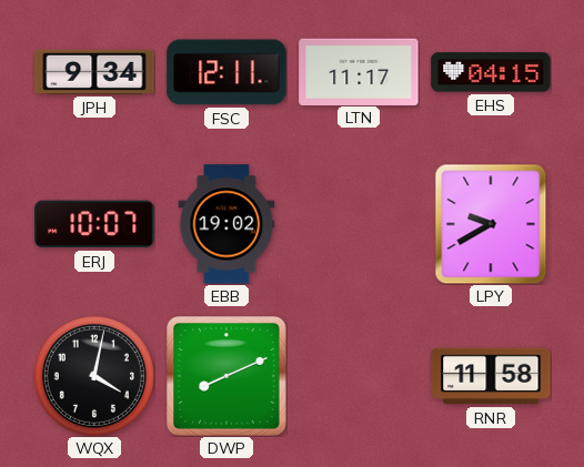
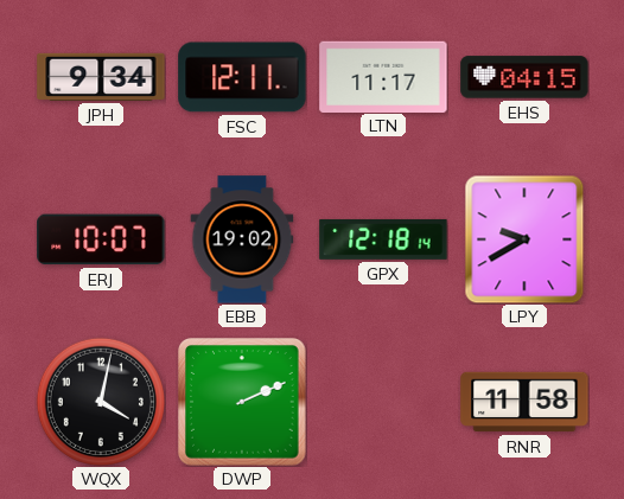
GPX: none -> 12:18
DWP: 8:11 -> 2:11
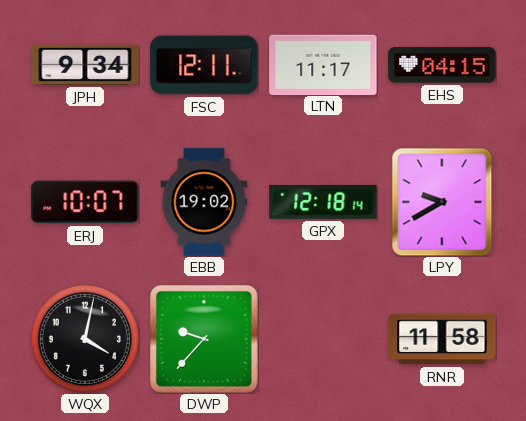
DWP: 2:11 -> 9:37
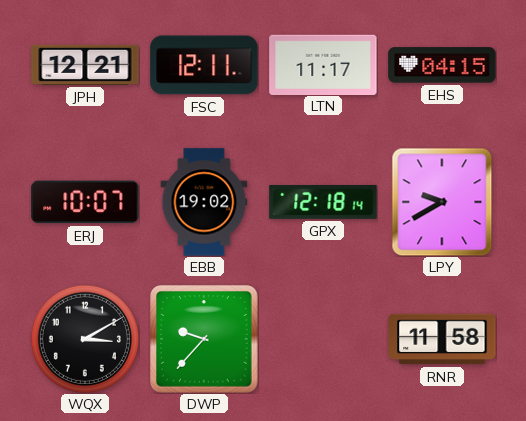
JPH: 9:34 -> 12:21
WQX: 4:02 -> 3:10
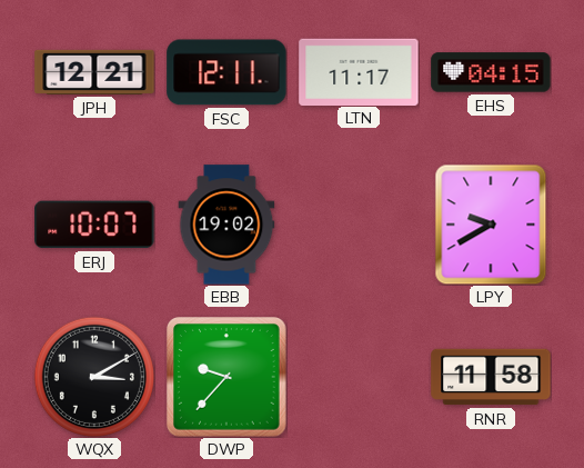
GPX: 12:18 -> none
